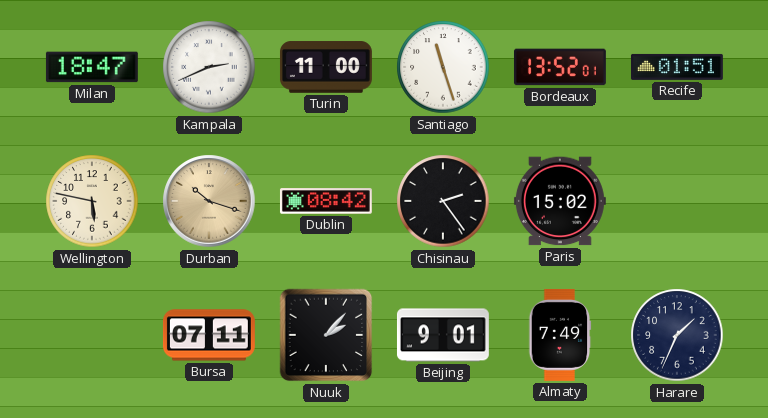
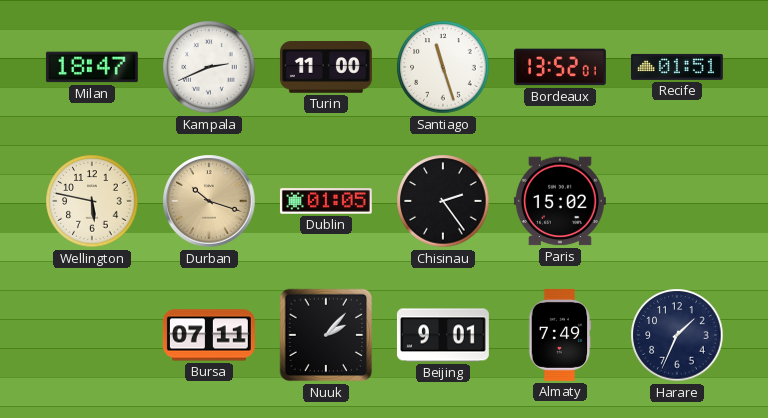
Dublin: 08:42 -> 01:05
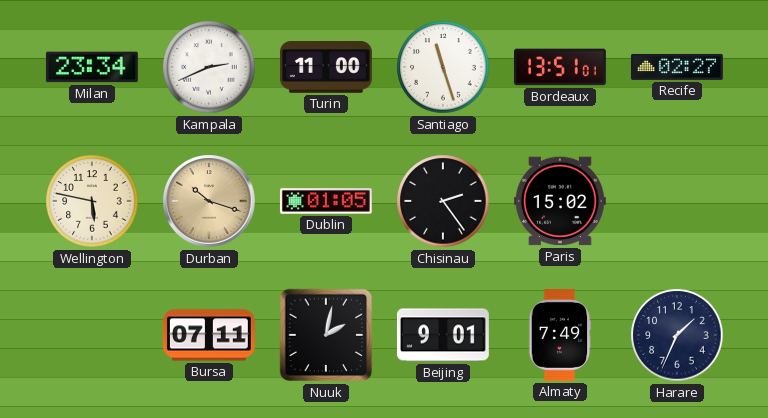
Milan: 18:47 -> 23:34
Bordeaux: 13:52 -> 13:51
Recife: 01:51 -> 02:27
Nuuk: 2:07 -> 2:02
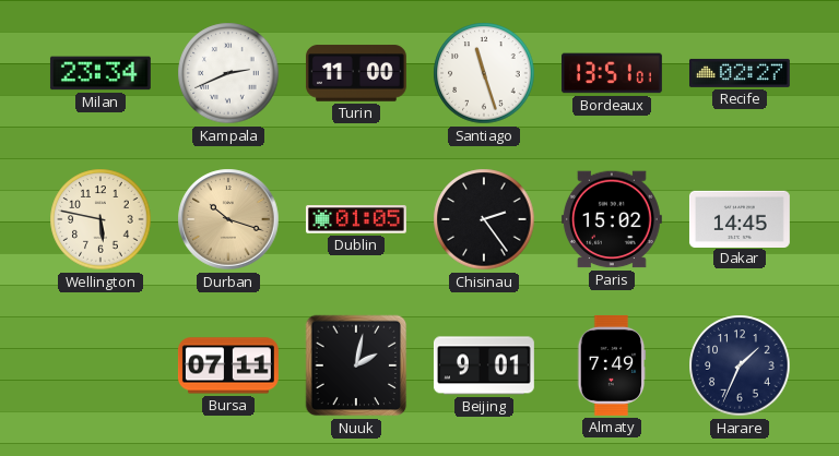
Dakar: none -> 14:45
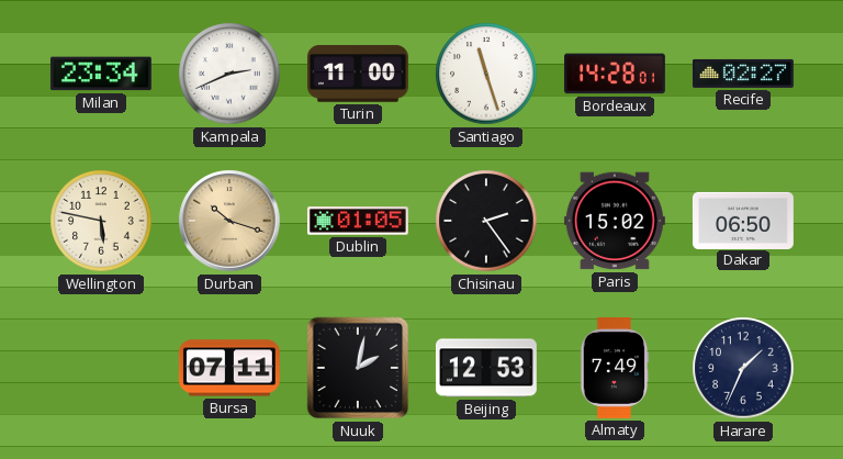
Bordeaux: 13:51 -> 14:28
Dakar: 14:45 -> 06:50
Beijing: 9:01 -> 12:53
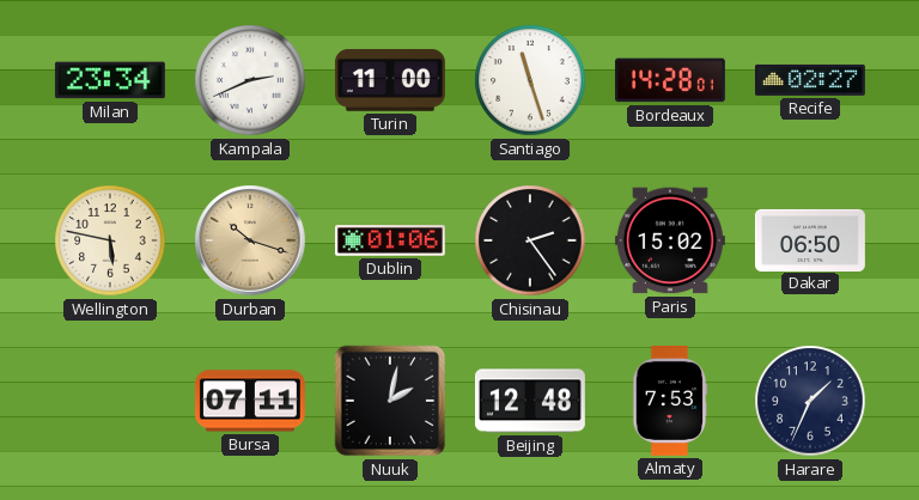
Dublin: 01:05 -> 01:06
Beijing: 12:53 -> 12:48
Almaty: 7:49 -> 7:53
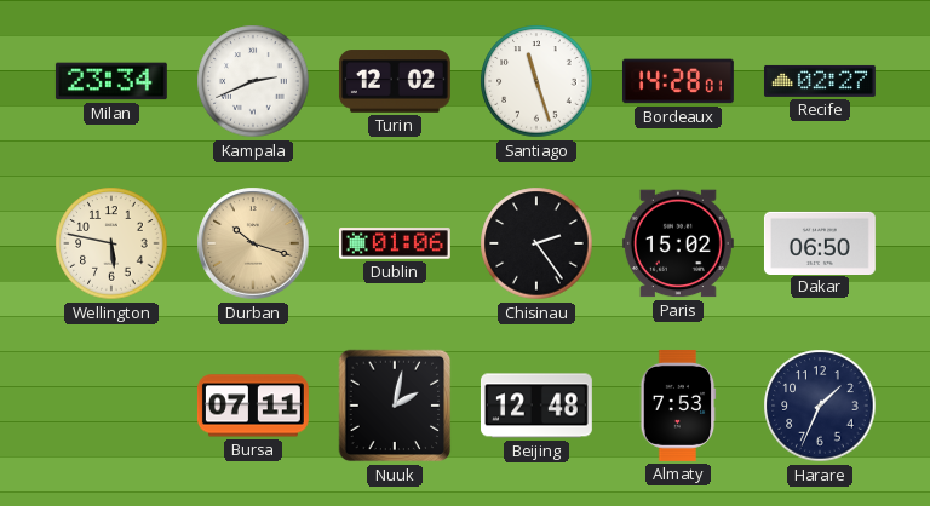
Turin: 11:00 -> 12:02
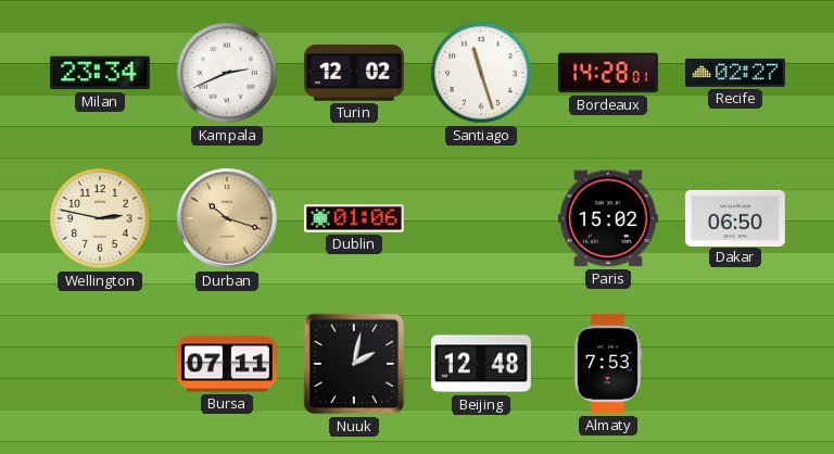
Wellington: 5:47 -> 2:47
Chisinau: 2:24 -> none
Harare: 1:34 -> none
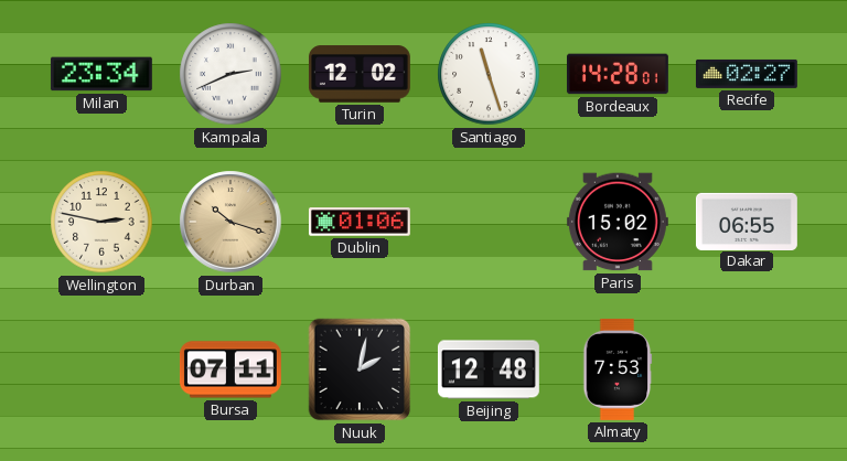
Dakar: 06:50 -> 06:55
